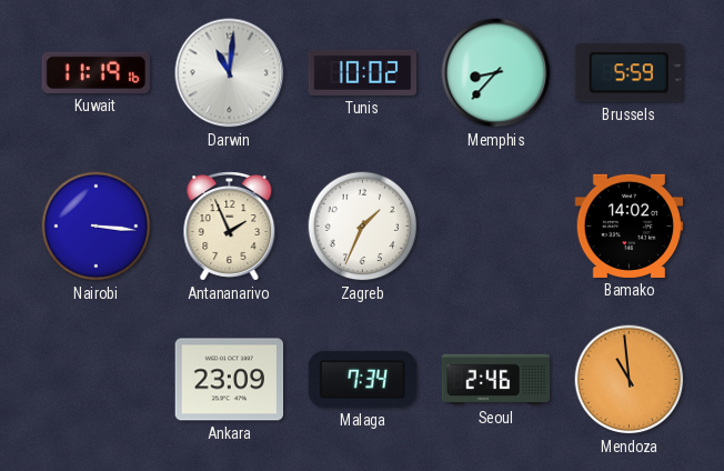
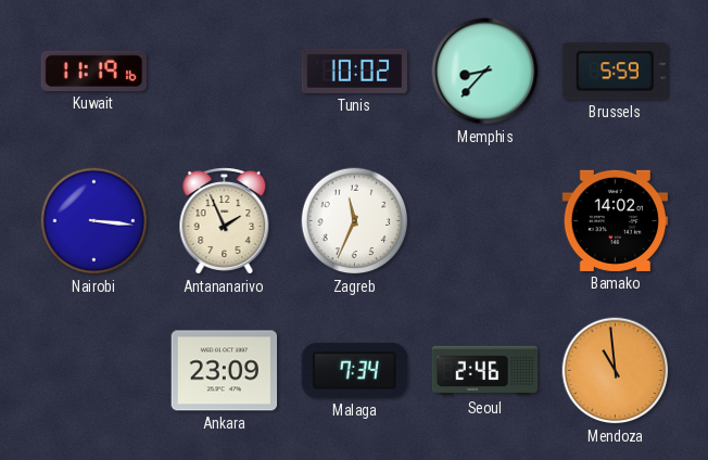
Darwin: 11:01 -> none
Zagreb: 1:34 -> 11:34
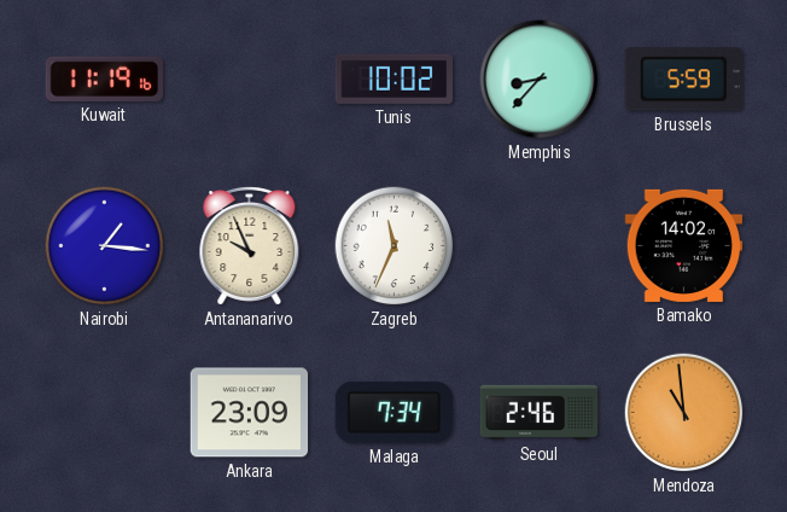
Nairobi: 3:16 -> 1:16
Antananarivo: 1:56 -> 9:56
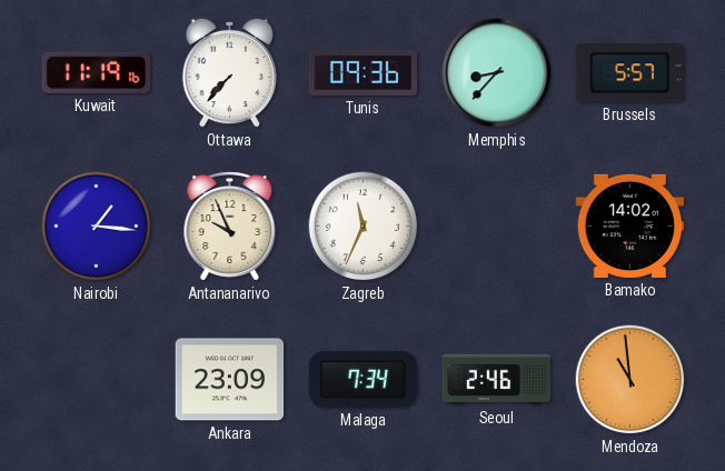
Ottawa: none -> 7:37
Tunis: 10:02 -> 09:36
Brussels: 5:59 -> 5:57
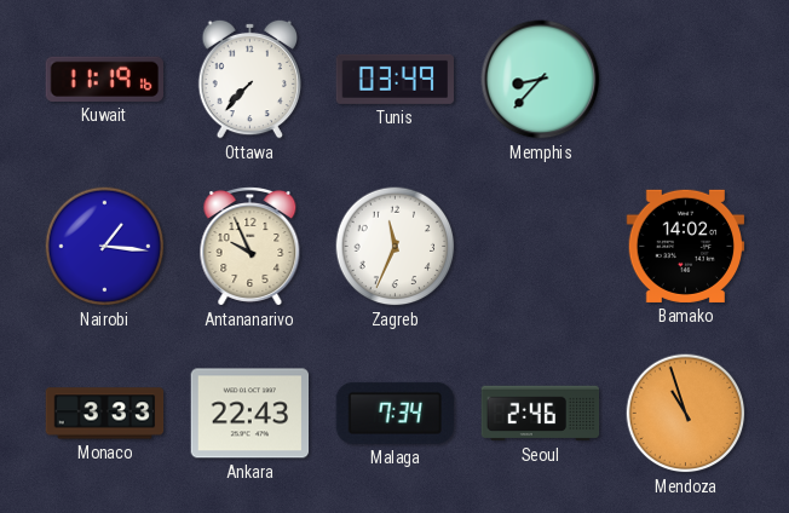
Tunis: 09:36 -> 03:49
Brussels: 5:57 -> none
Monaco: none -> 3:33
Ankara: 23:09 -> 22:43
Mendoza: 10:59 -> 10:57
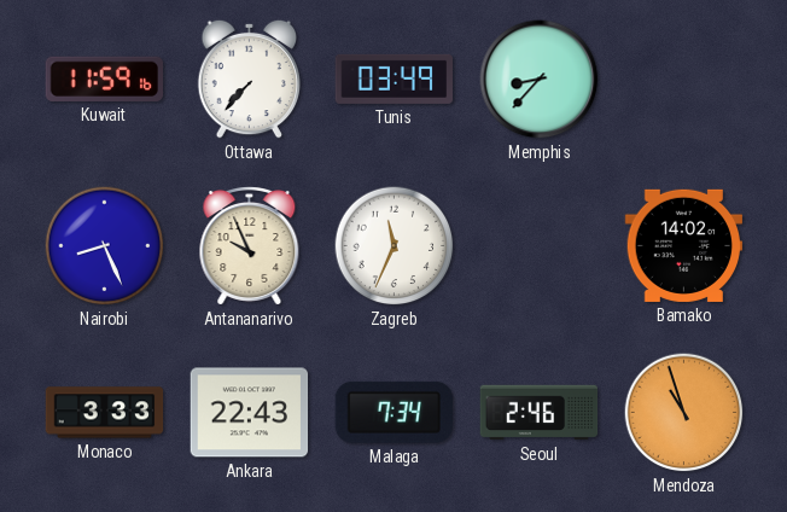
Kuwait: 11:19 -> 11:59
Nairobi: 1:16 -> 8:26
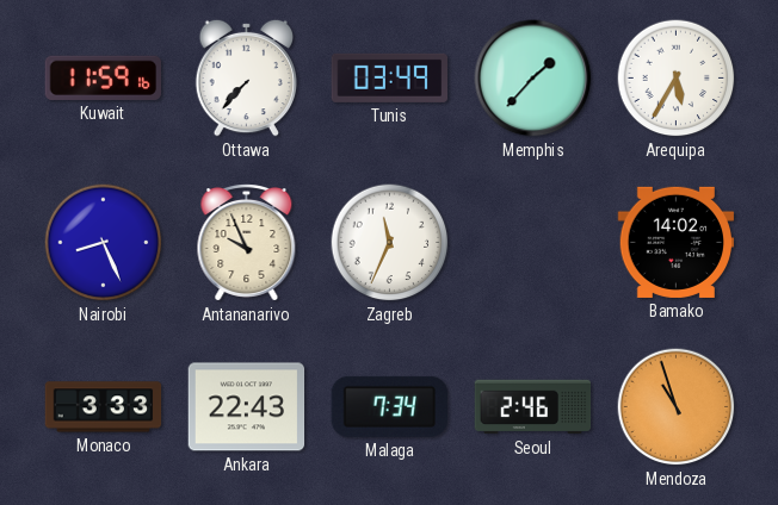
Memphis: 8:37 -> 1:37
Arequipa: none -> 5:35
